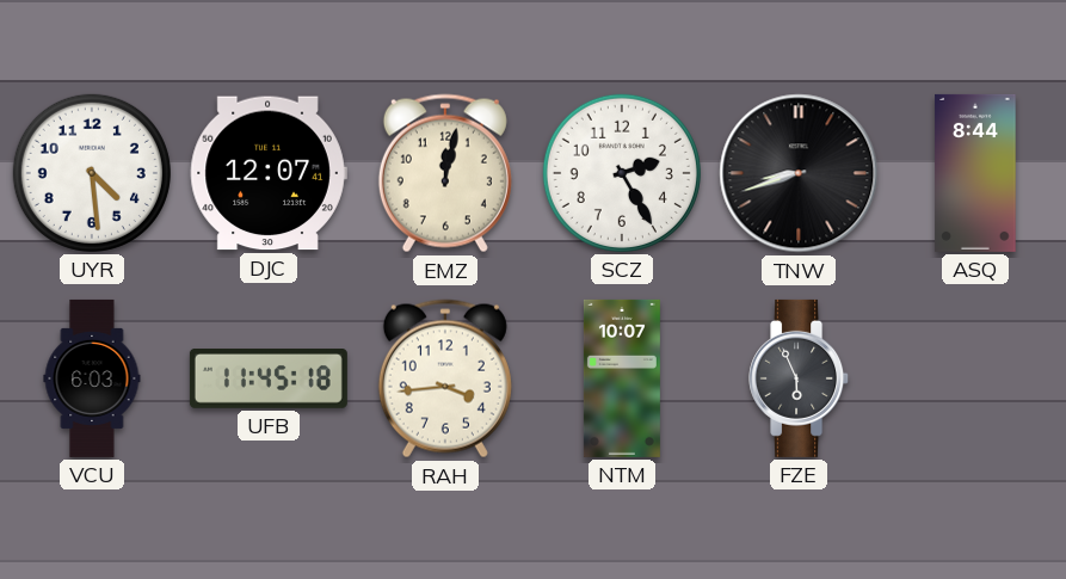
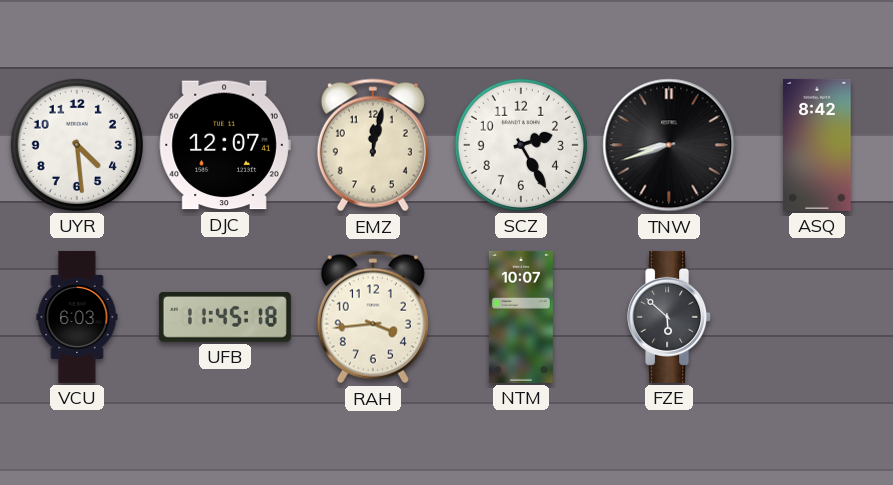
ASQ: 8:44 -> 8:42
FZE: 5:56 -> 5:52
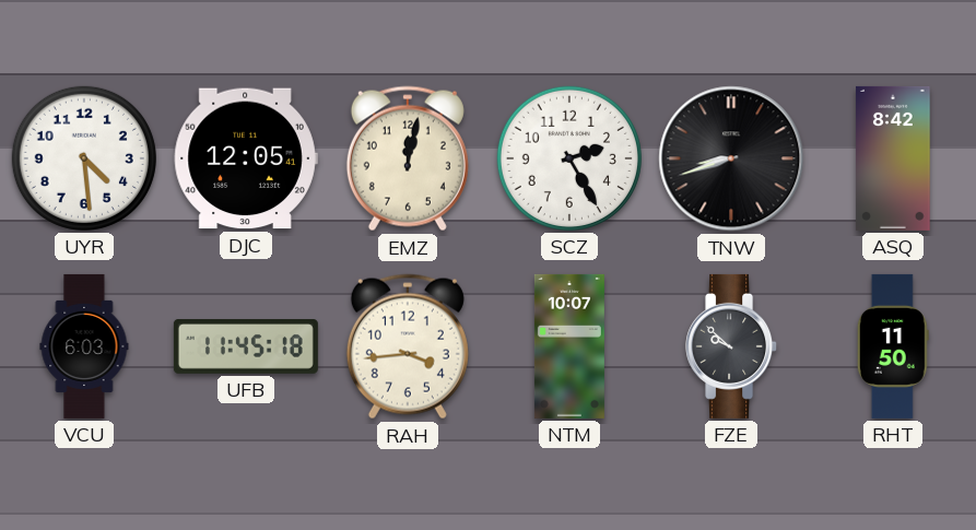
DJC: 12:07 -> 12:05
FZE: 5:52 -> 9:52
RHT: none -> 11:50
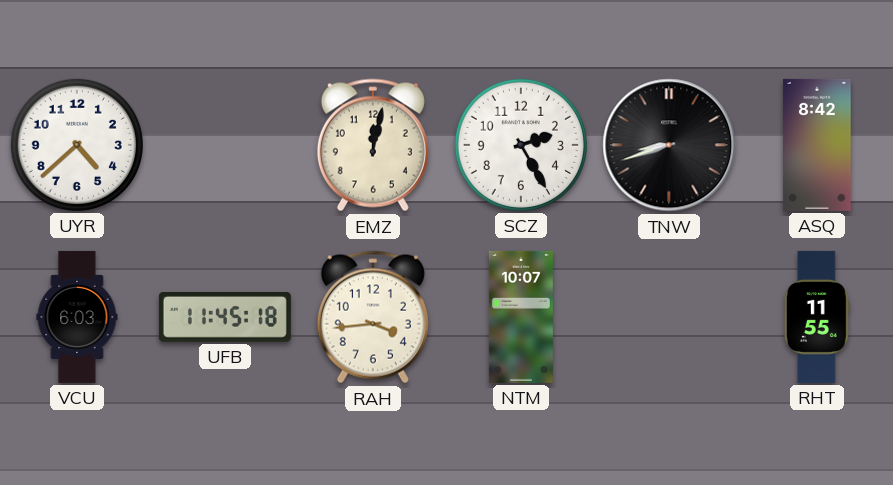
UYR: 4:29 -> 4:38
DJC: 12:05 -> none
FZE: 9:52 -> none
RHT: 11:50 -> 11:55
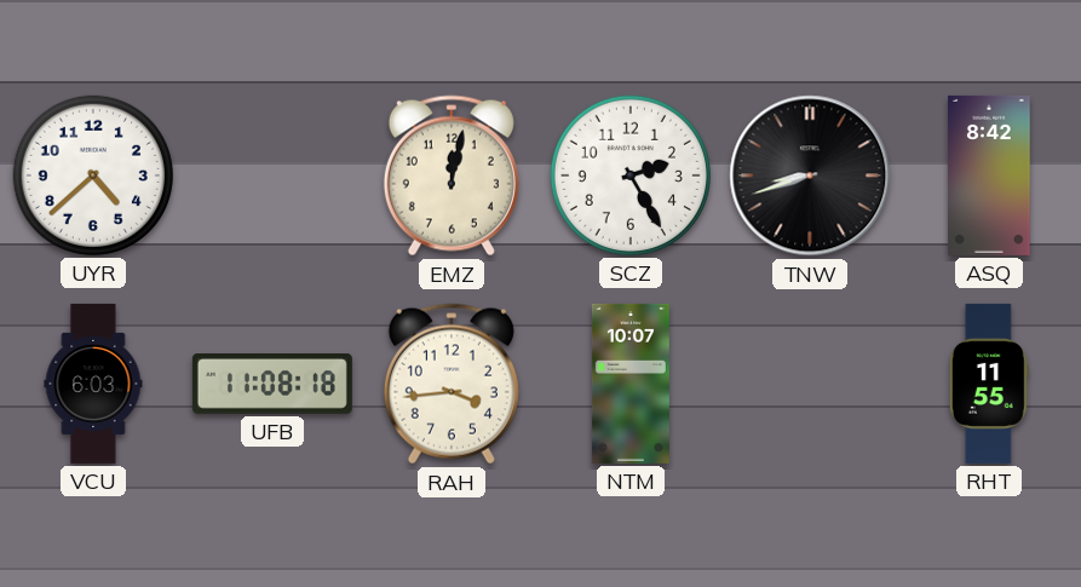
UFB: 11:45 -> 11:08
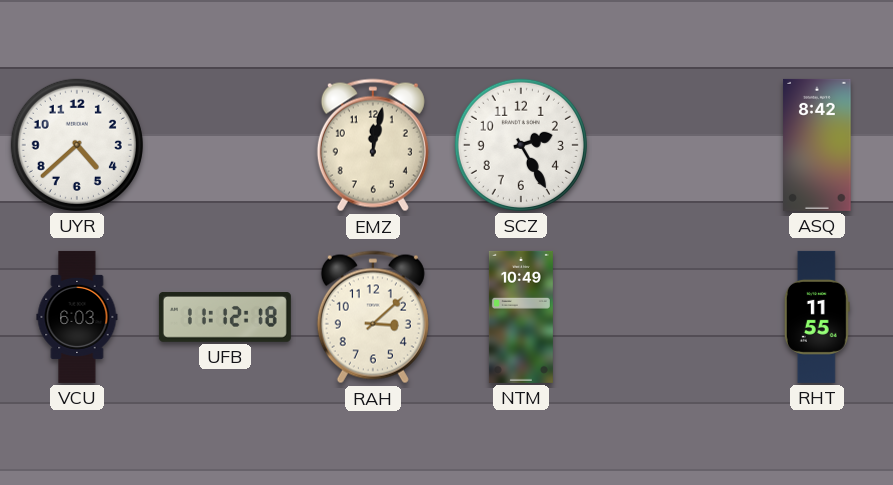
TNW: 8:42 -> none
UFB: 11:08 -> 11:12
RAH: 3:44 -> 3:08
NTM: 10:07 -> 10:49
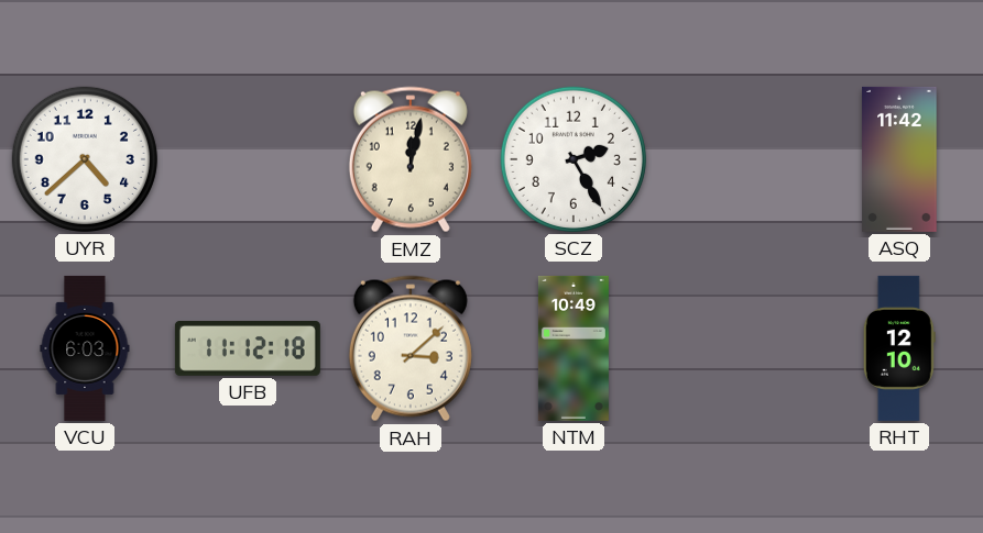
ASQ: 8:42 -> 11:42
RHT: 11:55 -> 12:10
